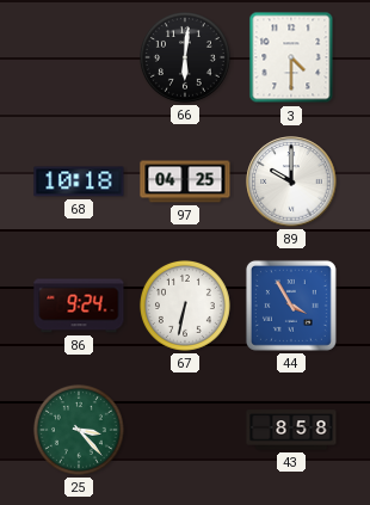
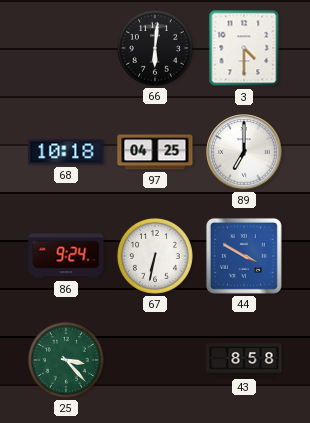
89: 10:00 -> 7:00
44: 3:55 -> 3:50
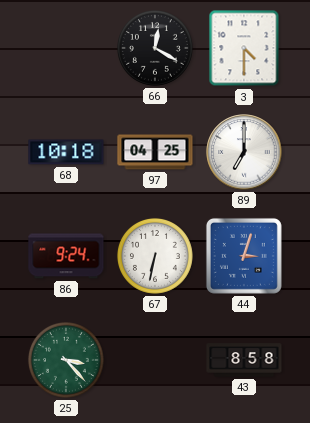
66: 6:01 -> 12:20
44: 3:50 -> 3:03
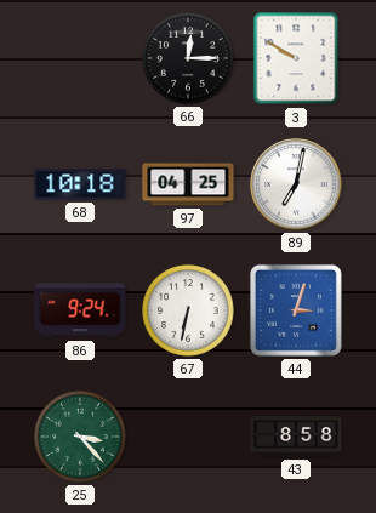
66: 12:20 -> 12:15
3: 4:30 -> 9:50
89: 7:00 -> 7:02
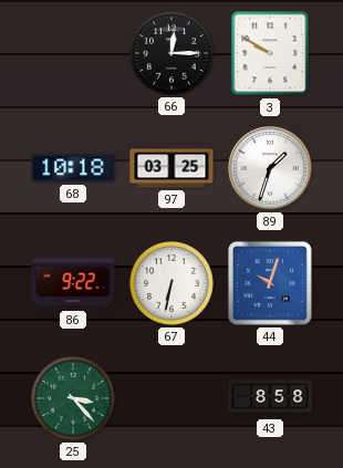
97: 04:25 -> 03:25
89: 7:02 -> 1:33
86: 9:24 -> 9:22
44: 3:03 -> 10:03
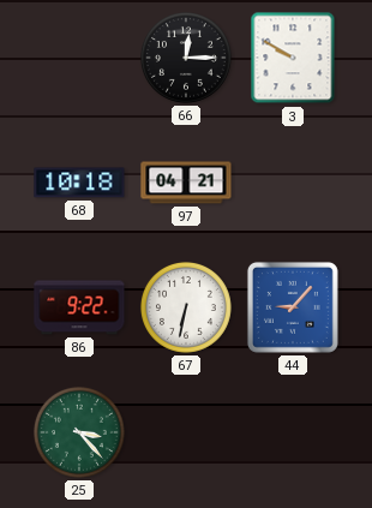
97: 03:25 -> 04:21
89: 1:33 -> none
44: 10:03 -> 9:07
43: 8:58 -> none
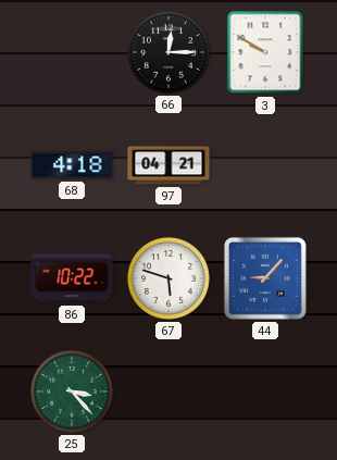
68: 10:18 -> 4:18
86: 9:22 -> 10:22
67: 6:32 -> 5:48
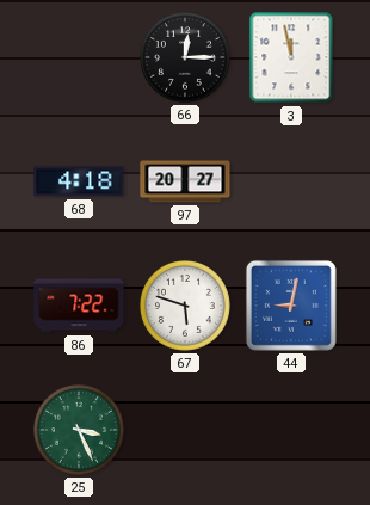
3: 9:50 -> 11:58
97: 04:21 -> 20:27
86: 10:22 -> 7:22
44: 9:07 -> 9:02
25: 3:23 -> 3:26
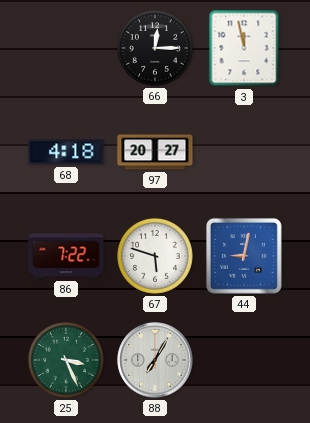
88: none -> 7:05
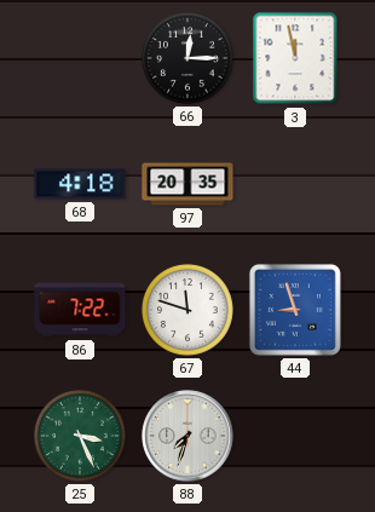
97: 20:27 -> 20:35
67: 5:48 -> 11:48
44: 9:02 -> 8:57
88: 7:05 -> 7:33
